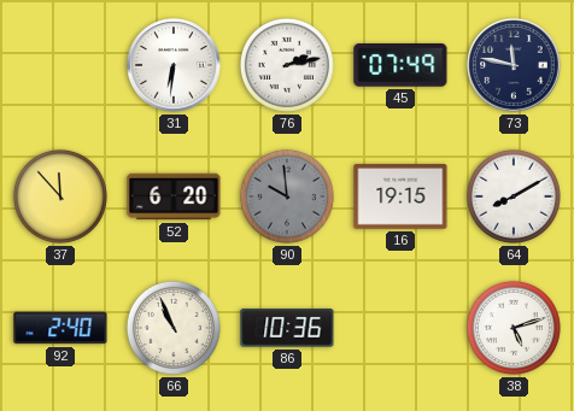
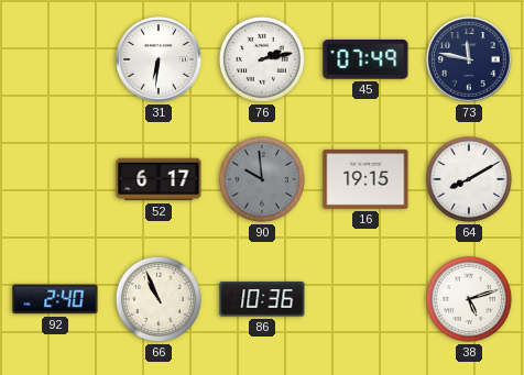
37: 11:53 -> none
52: 6:20 -> 6:17
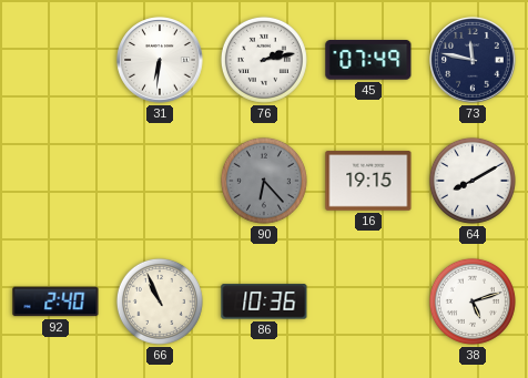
52: 6:17 -> none
90: 9:59 -> 6:23
